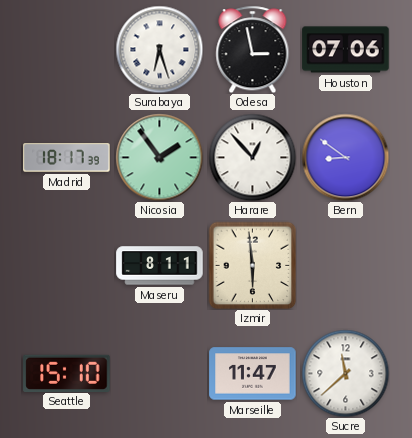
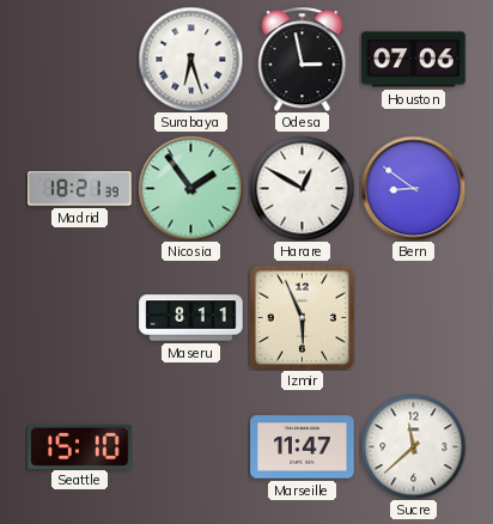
Madrid: 18:17 -> 18:21
Harare: 12:53 -> 12:50
Izmir: 5:59 -> 5:56
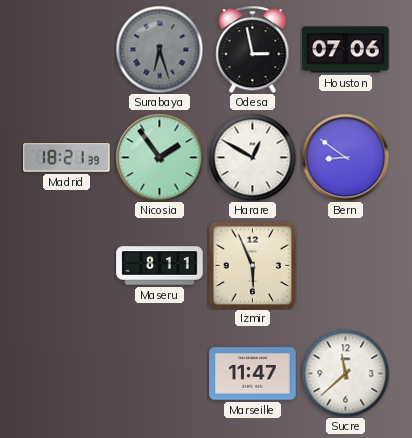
Surabaya dial: white -> grey
Seattle: 15:10 -> none
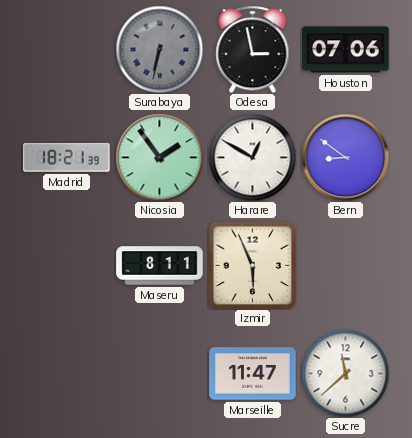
Surabaya: 6:27 -> 6:32
